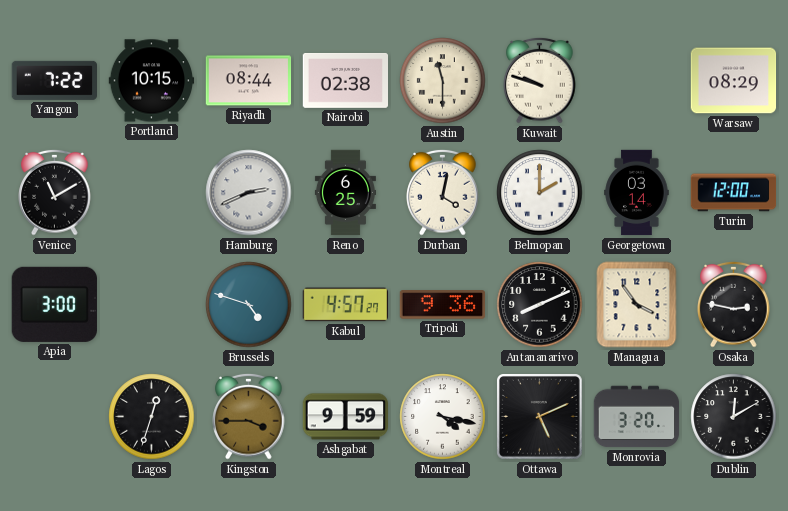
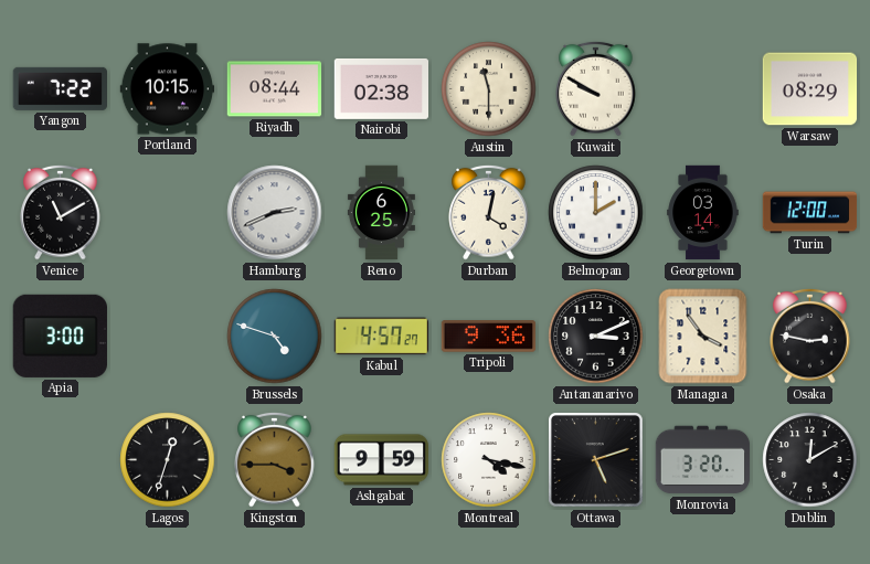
Kuwait: 9:48 -> 9:50
Antananarivo: 8:11 -> 3:11
Ottawa: 5:11 -> 5:12
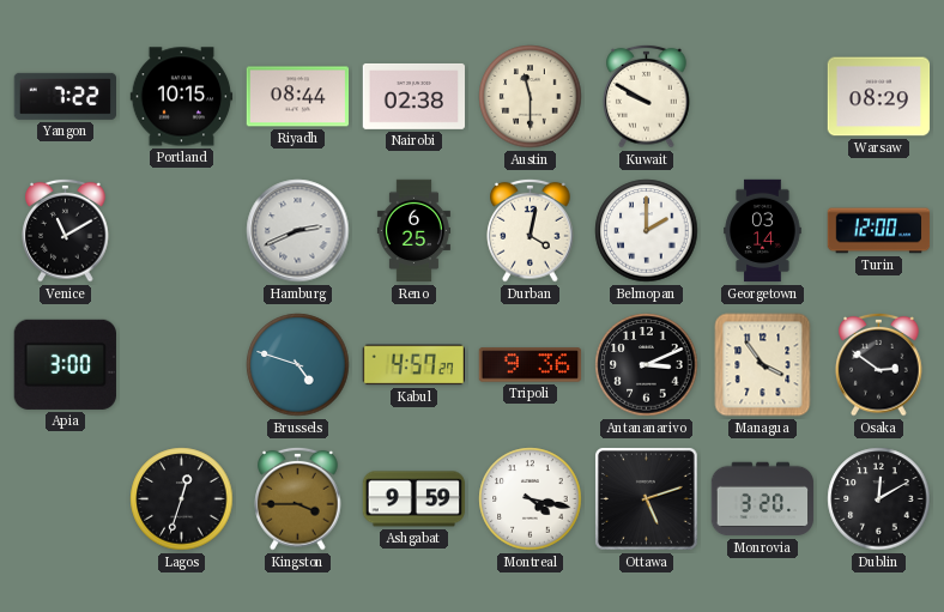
Osaka: 2:47 -> 2:51
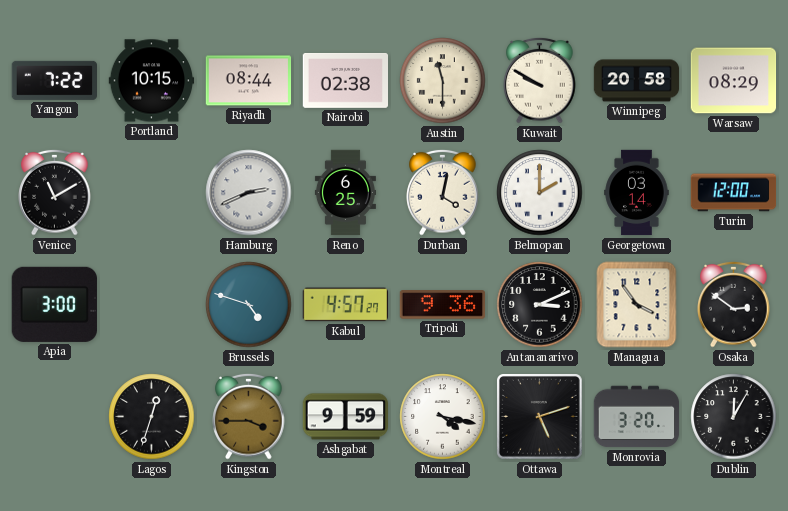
Winnipeg: none -> 20:58
Dublin: 12:10 -> 12:05
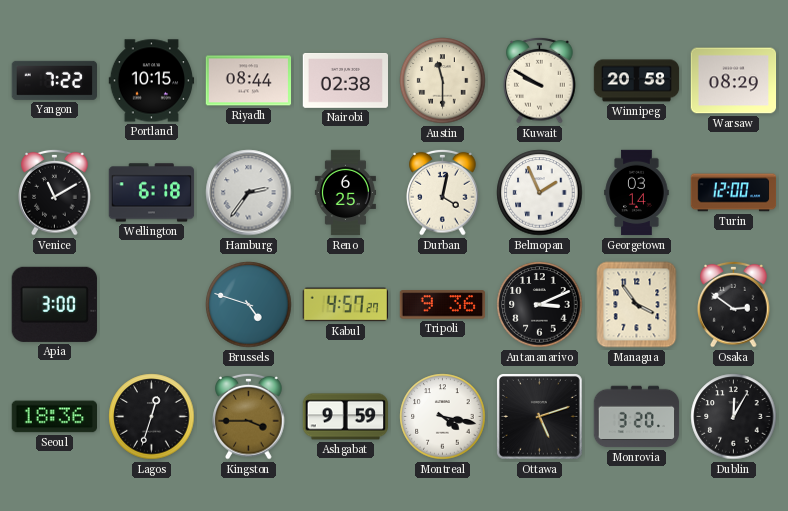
Wellington: none -> 6:18
Hamburg: 2:41 -> 2:36
Belmopan: 2:00 -> 1:56
Seoul: none -> 18:36
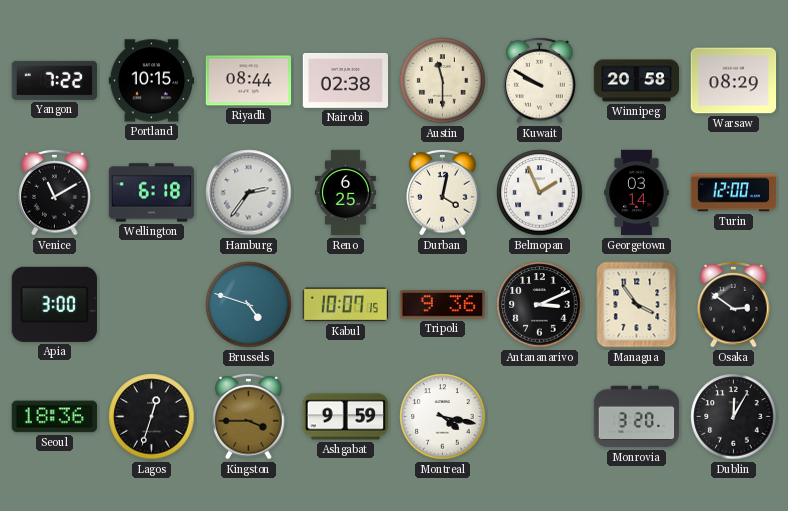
Kabul: 4:57 -> 10:07
Ottawa: 5:12 -> none
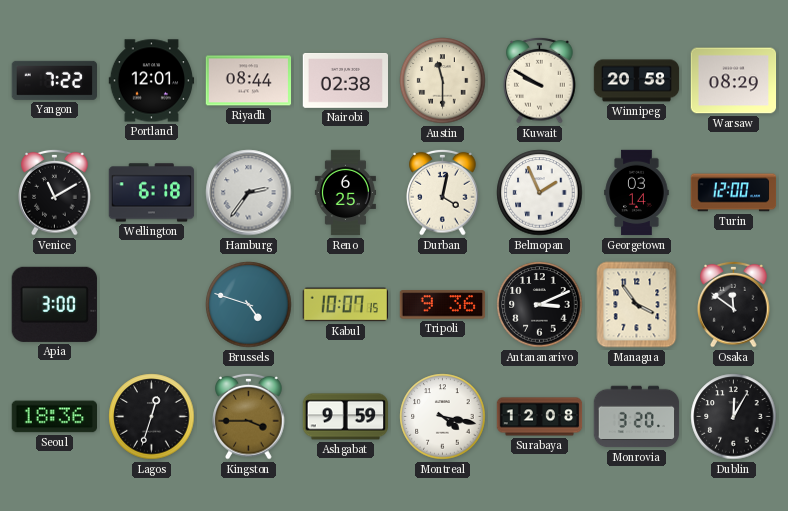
Portland: 10:15 -> 12:01
Osaka: 2:51 -> 11:51
Surabaya: none -> 12:08
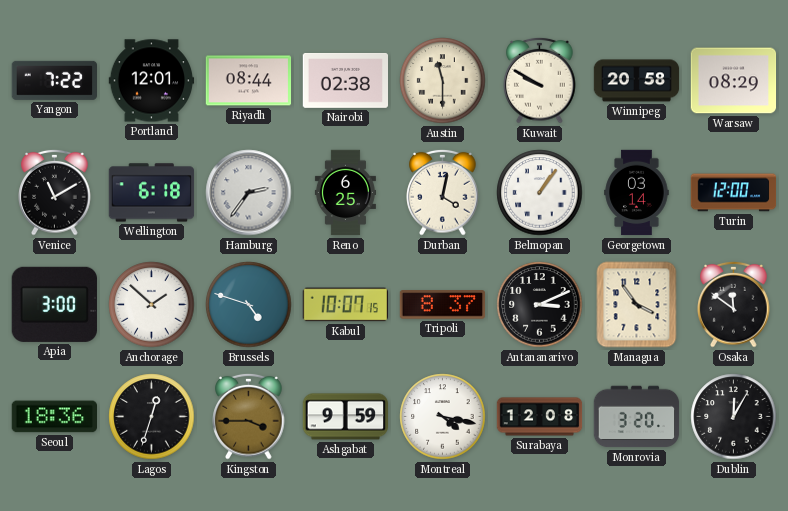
Belmopan: 1:56 -> 1:06
Anchorage: none -> 1:52
Tripoli: 9:36 -> 8:37
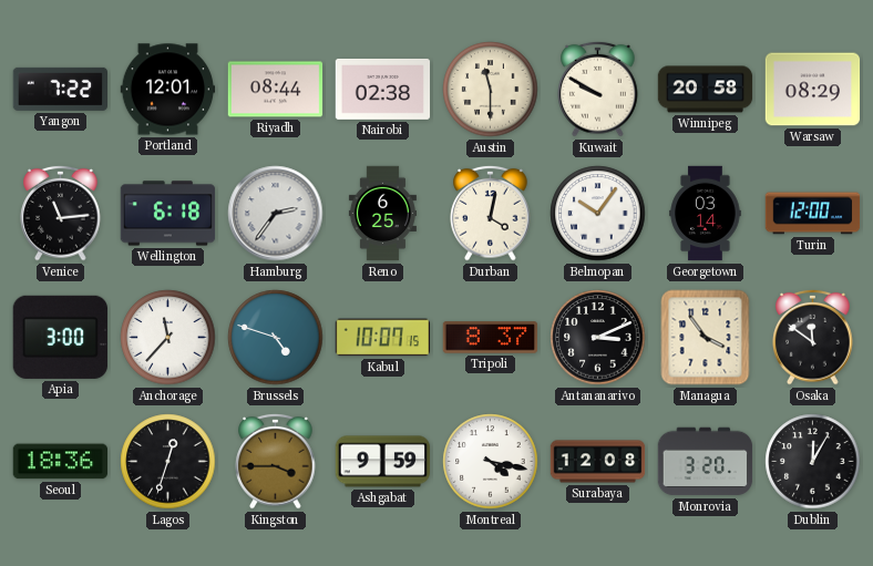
Venice: 11:10 -> 11:14
Belmopan: 1:06 -> 10:06
Anchorage: 1:52 -> 11:37
